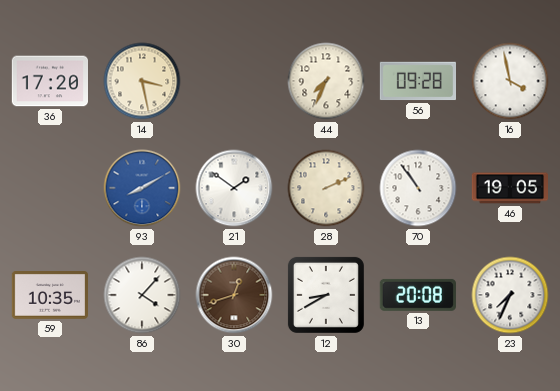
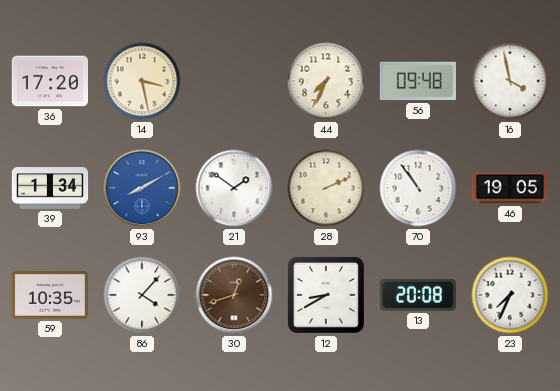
56: 09:28 -> 09:48
39: none -> 1:34
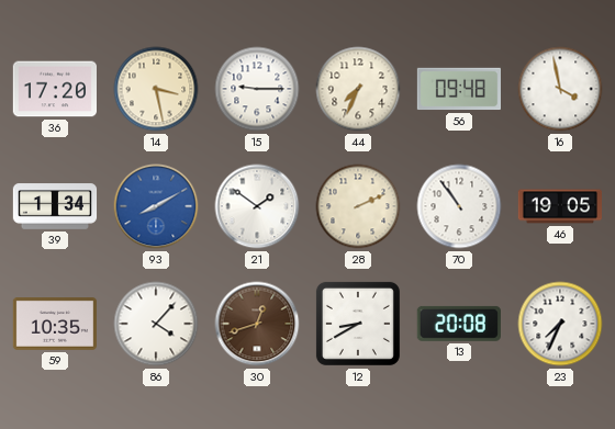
15: none -> 9:15
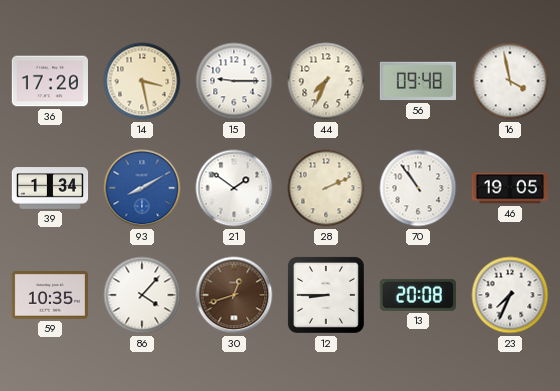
12: 8:40 -> 8:45
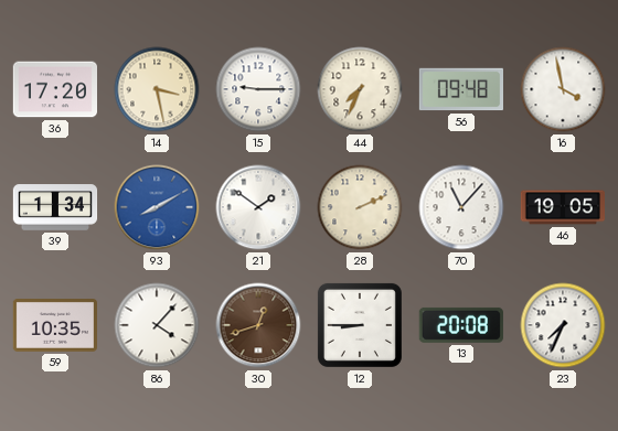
70: 10:54 -> 11:07
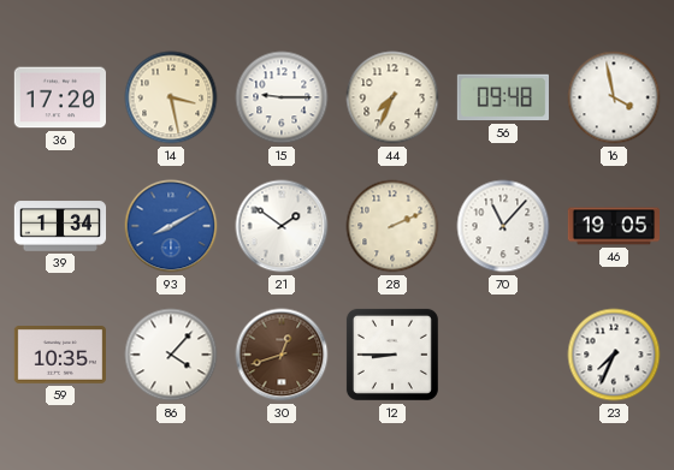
13: 20:08 -> none
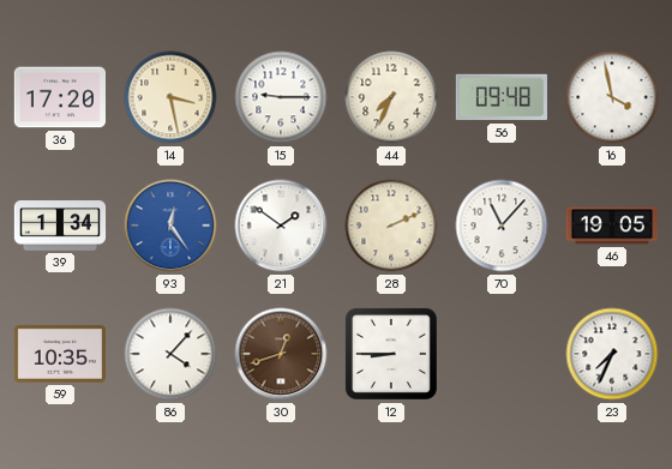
93: 8:10 -> 12:24
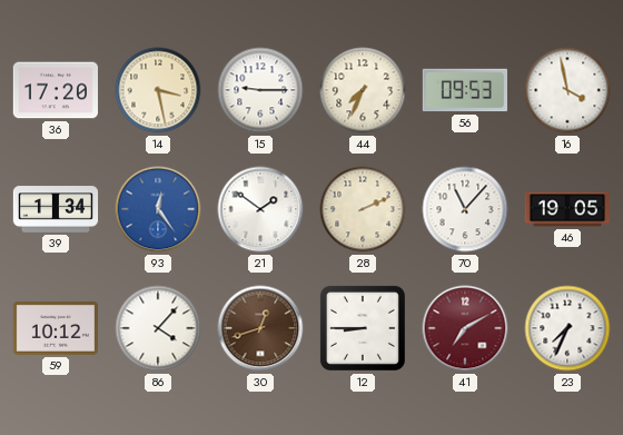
56: 09:48 -> 09:53
59: 10:35 -> 10:12
41: none -> 7:10
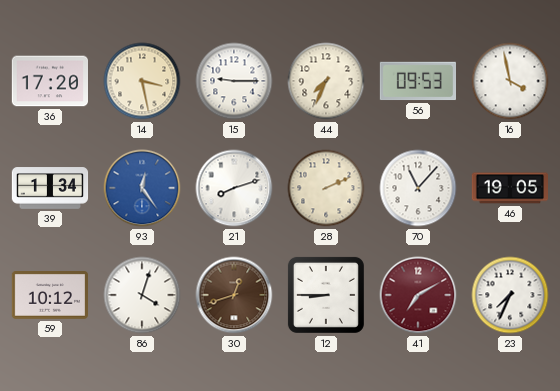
21: 1:51 -> 8:12
86: 4:07 -> 4:03
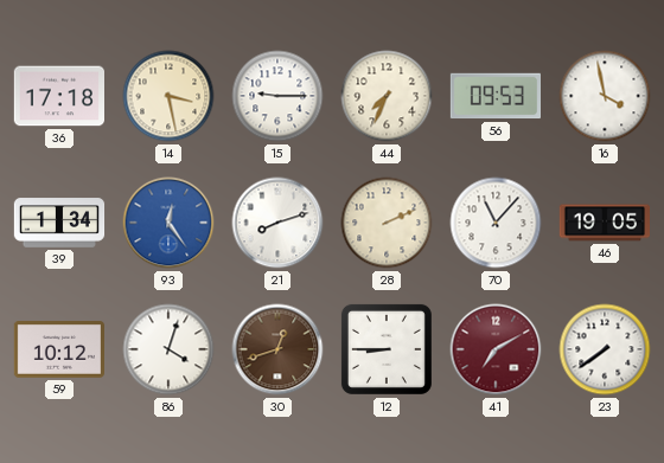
36: 17:20 -> 17:18
23: 7:34 -> 7:39
